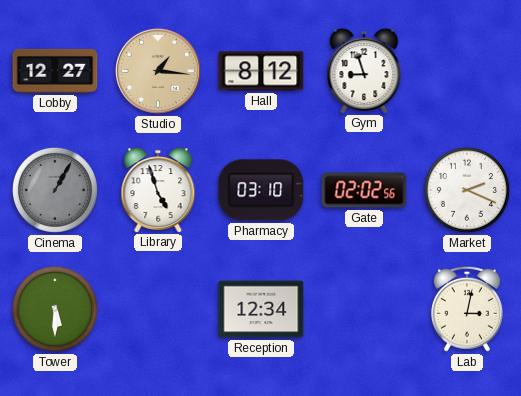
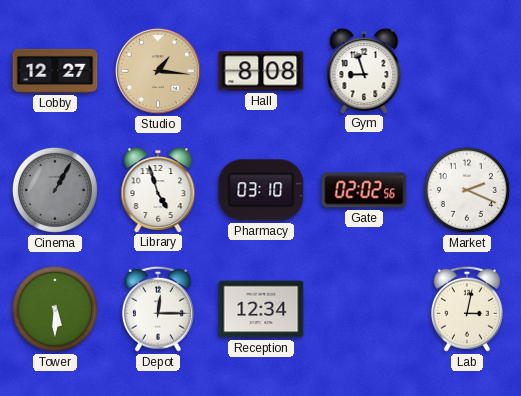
Hall: 8:12 -> 8:08
Depot: none -> 12:15
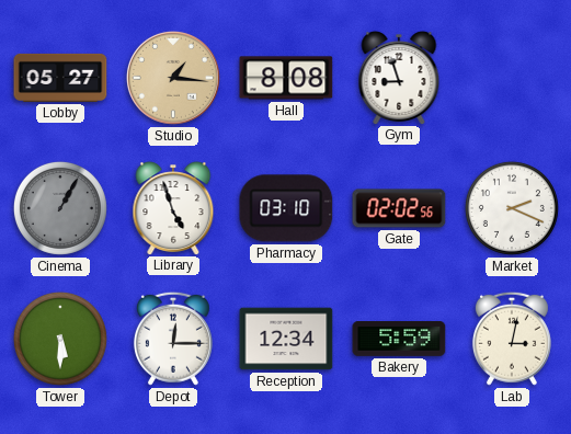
Lobby: 12:27 -> 05:27
Bakery: none -> 5:59
